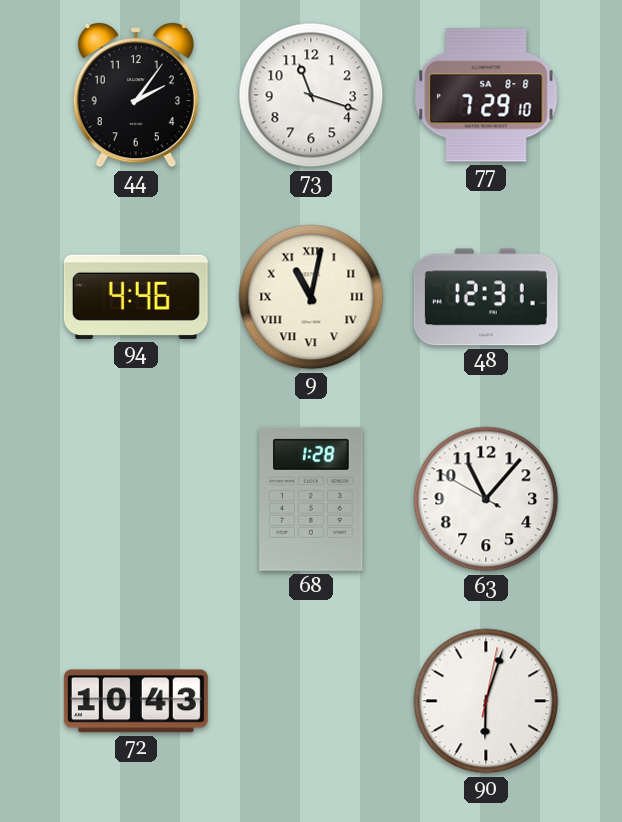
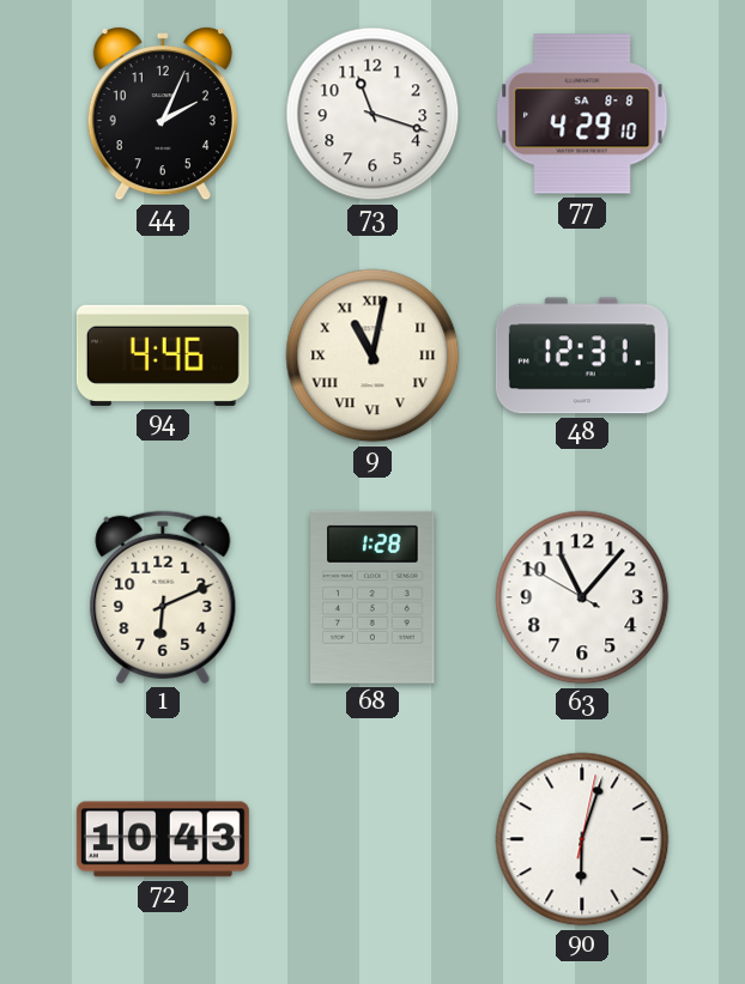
44: 2:06 -> 2:04
77: 7:29 -> 4:29
1: none -> 6:11
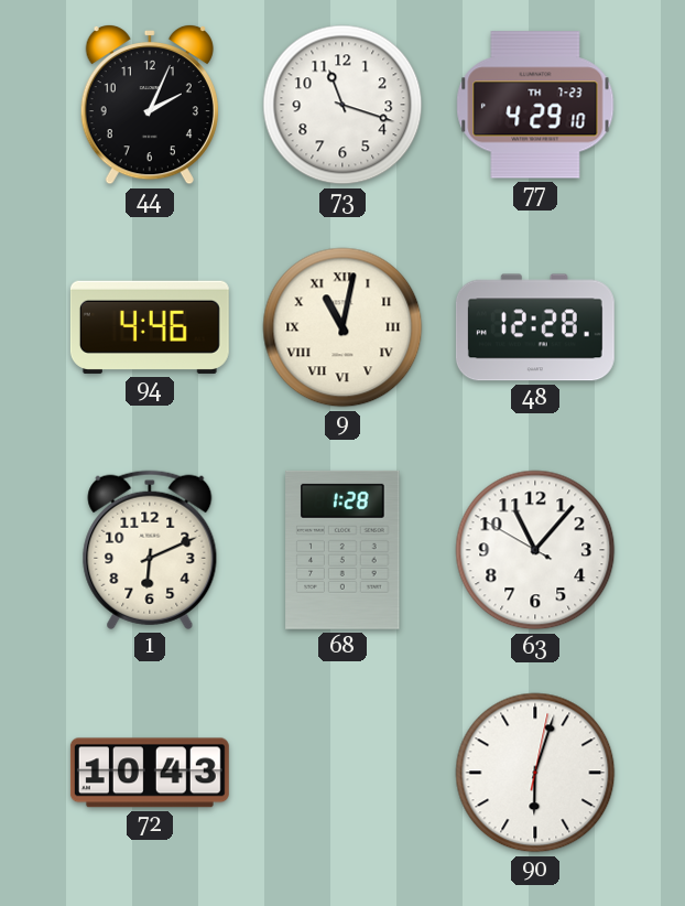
77 date: SA 8-8 -> TH 7-23
48: 12:31 -> 12:28
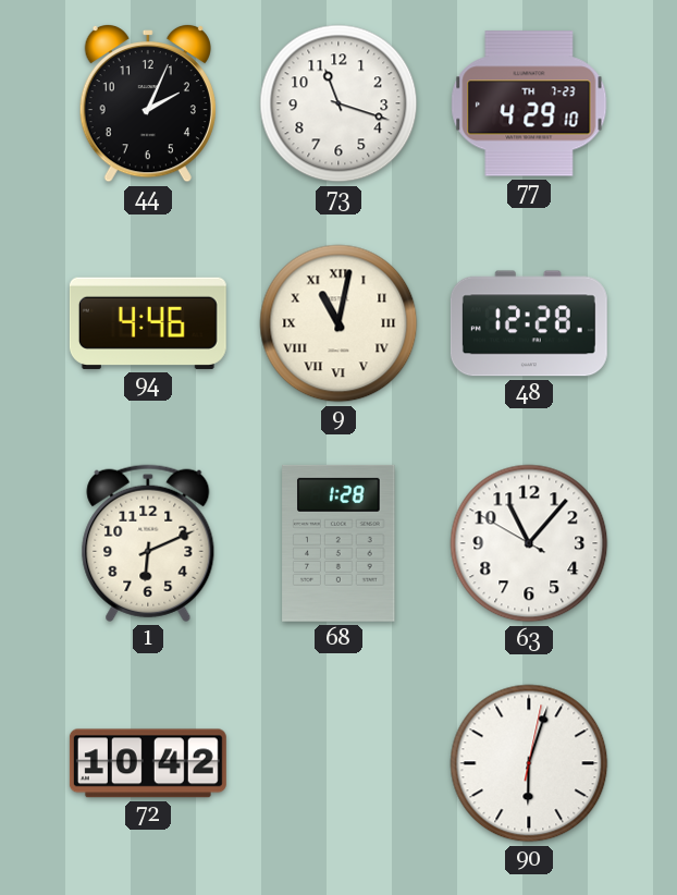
72: 10:43 -> 10:42
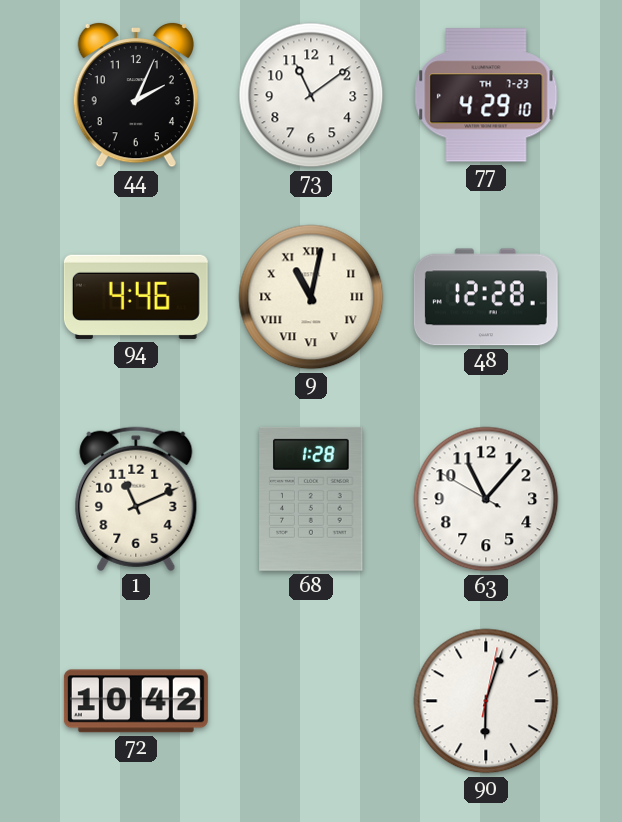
73: 11:18 -> 11:09
1: 6:11 -> 11:11
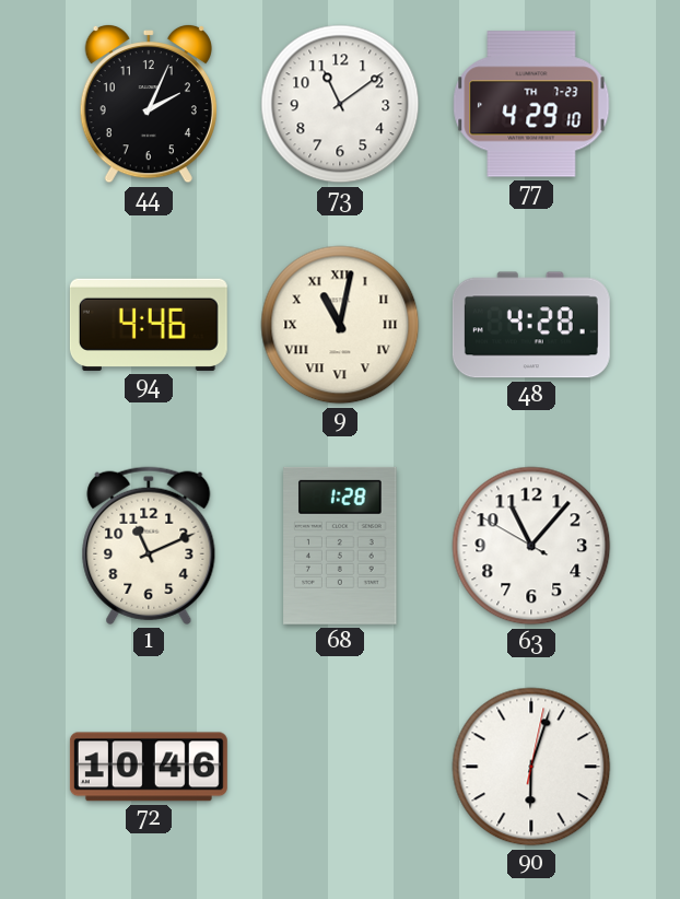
48: 12:28 -> 4:28
72: 10:42 -> 10:46
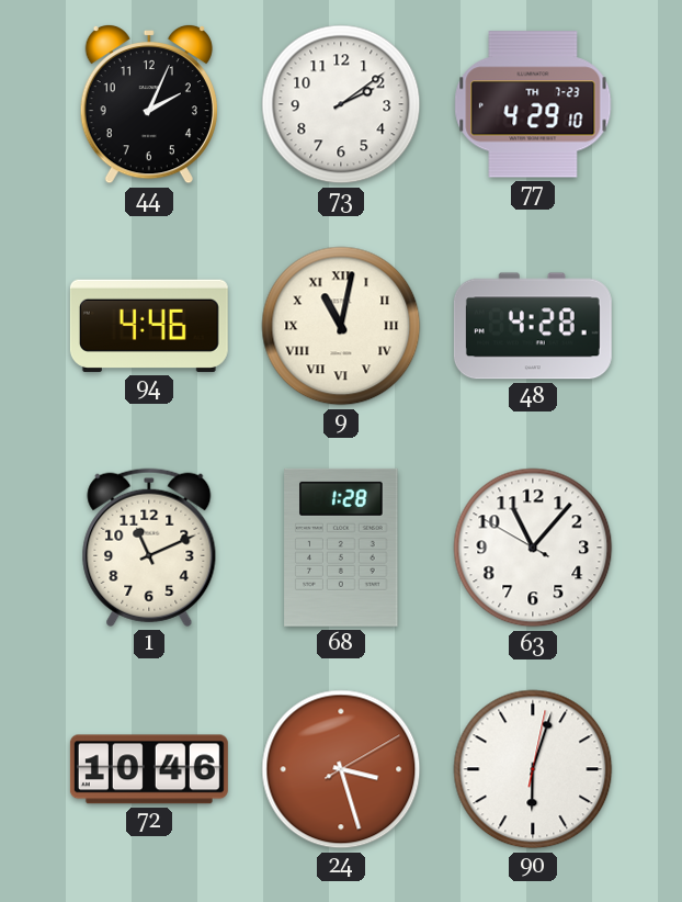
73: 11:09 -> 2:09
24: none -> 3:27
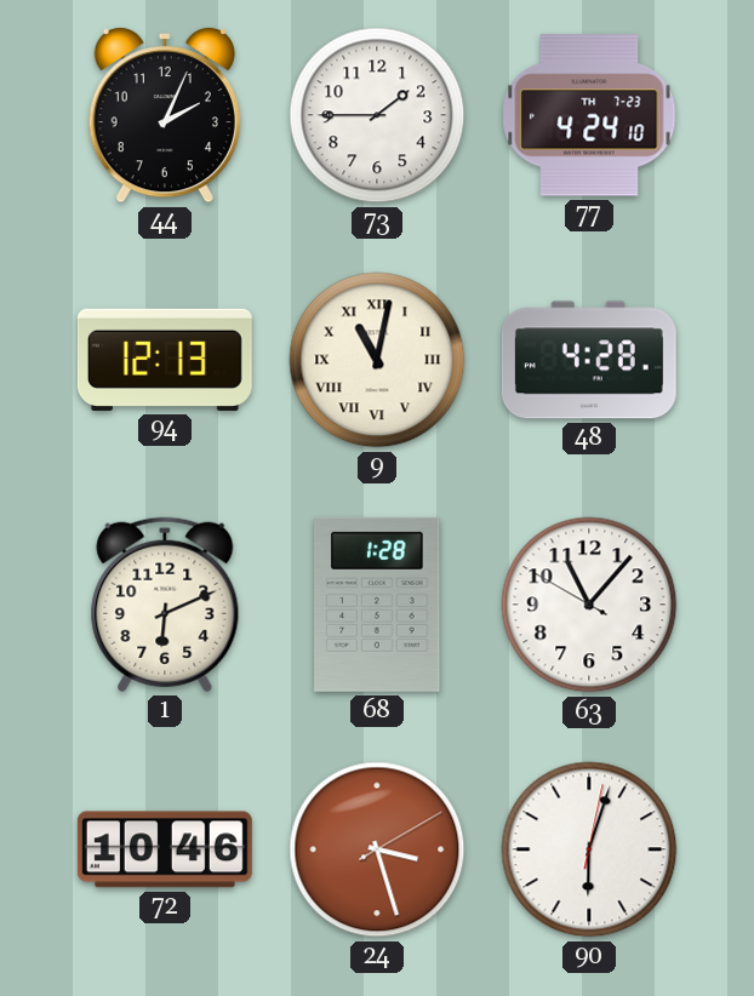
73: 2:09 -> 1:45
77: 4:29 -> 4:24
94: 4:46 -> 12:13
1: 11:11 -> 6:11
